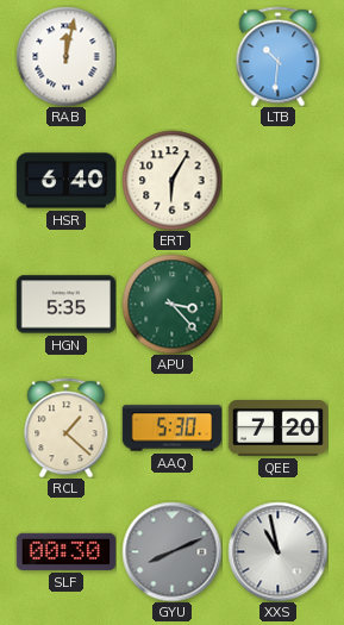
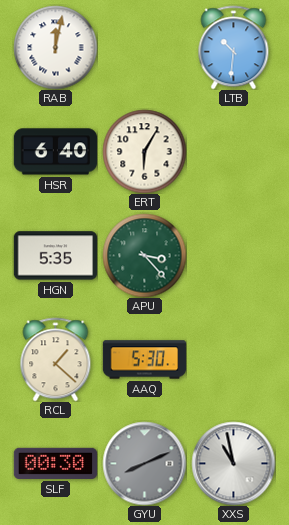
QEE: 7:20 -> none
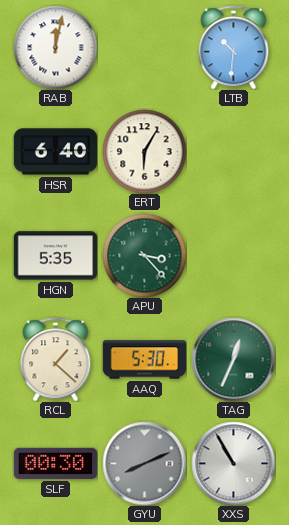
TAG: none -> 12:34
XXS: 10:58 -> 10:55
